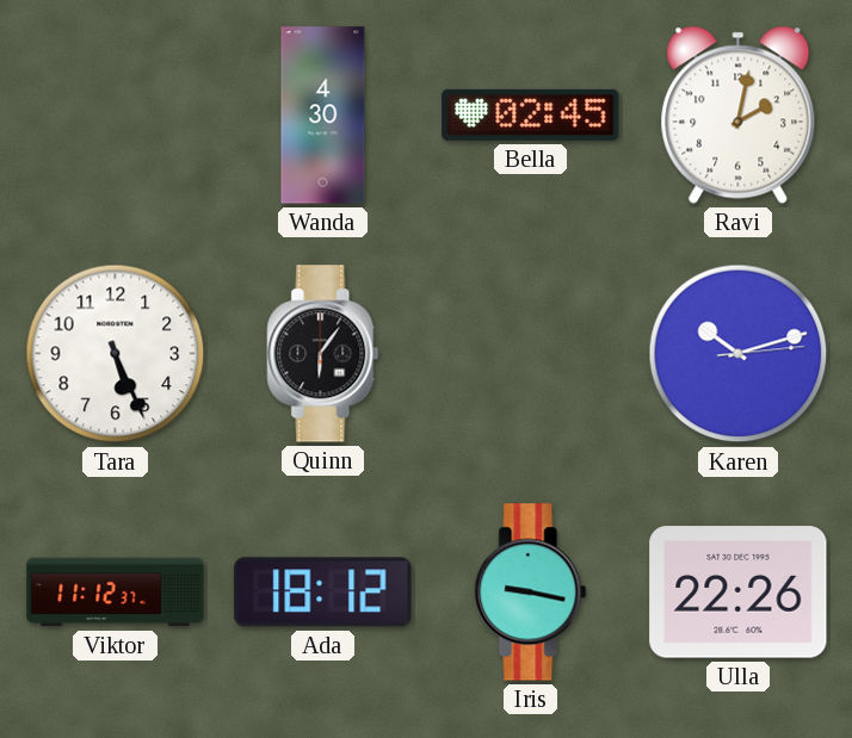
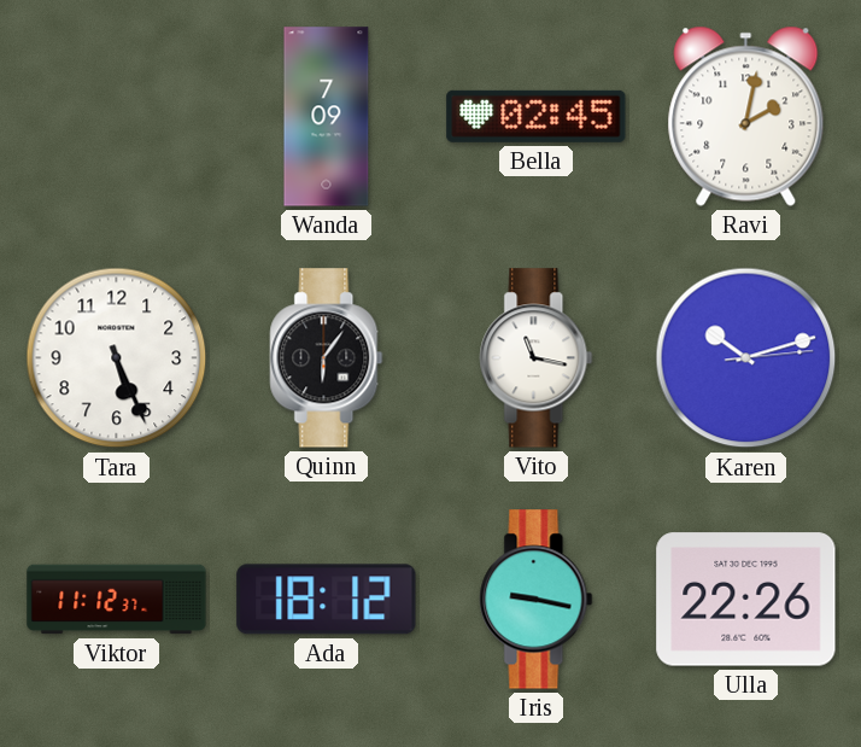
Wanda: 4:30 -> 7:09
Vito: none -> 11:17
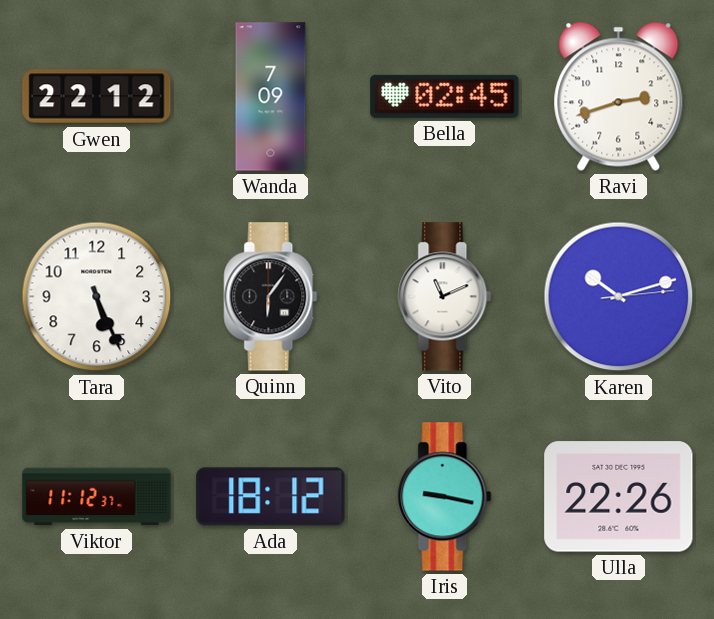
Gwen: none -> 22:12
Ravi: 2:02 -> 2:42
Vito: 11:17 -> 11:11
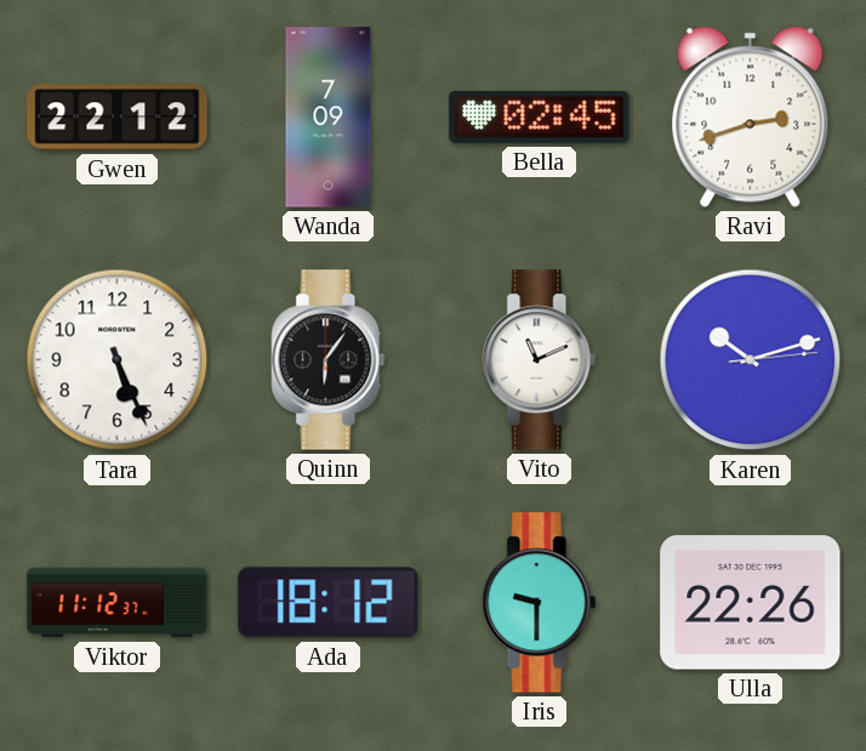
Iris: 9:17 -> 9:30
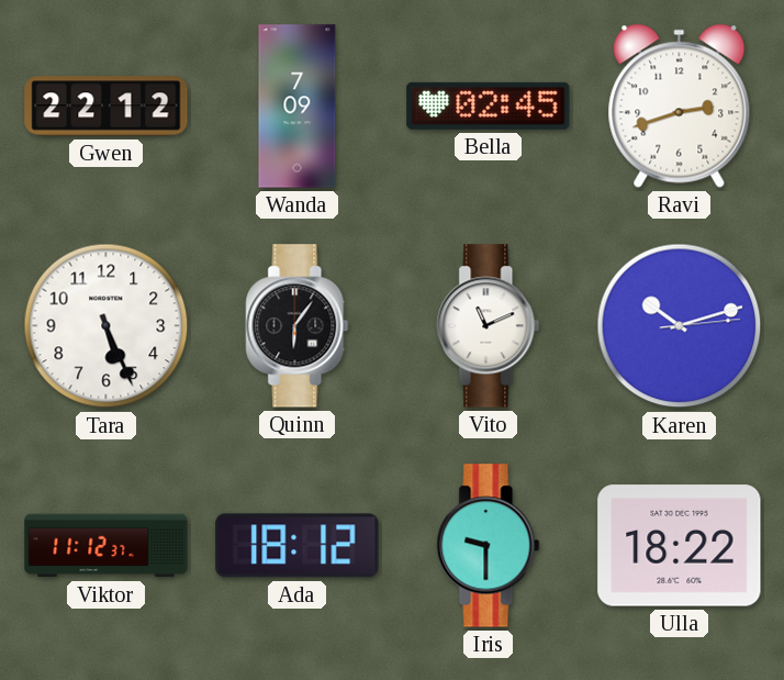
Ulla: 22:26 -> 18:22
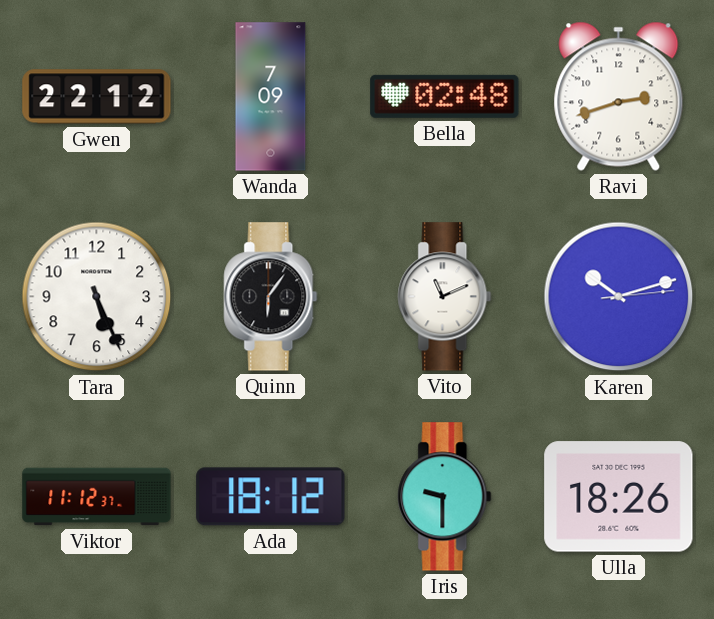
Bella: 02:45 -> 02:48
Ulla: 18:22 -> 18:26
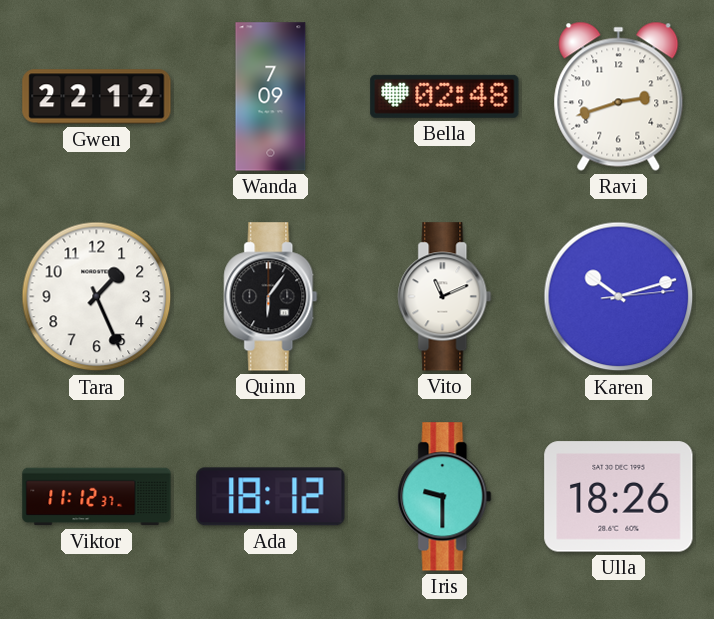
Tara: 5:26 -> 1:26
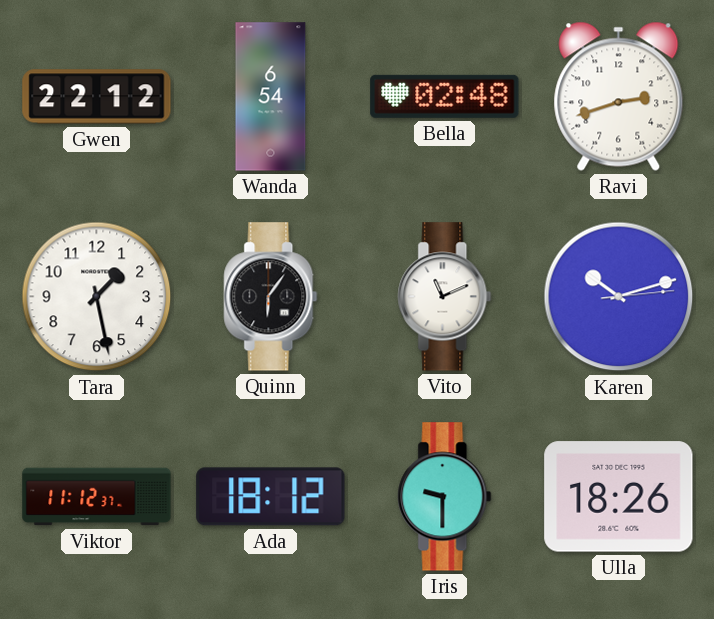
Wanda: 7:09 -> 6:54
Tara: 1:26 -> 1:28
